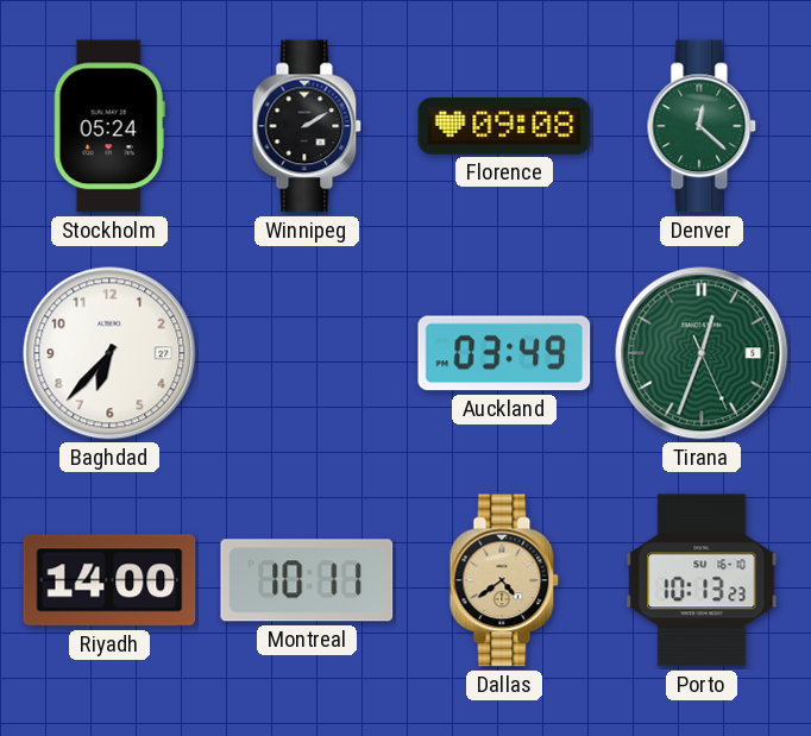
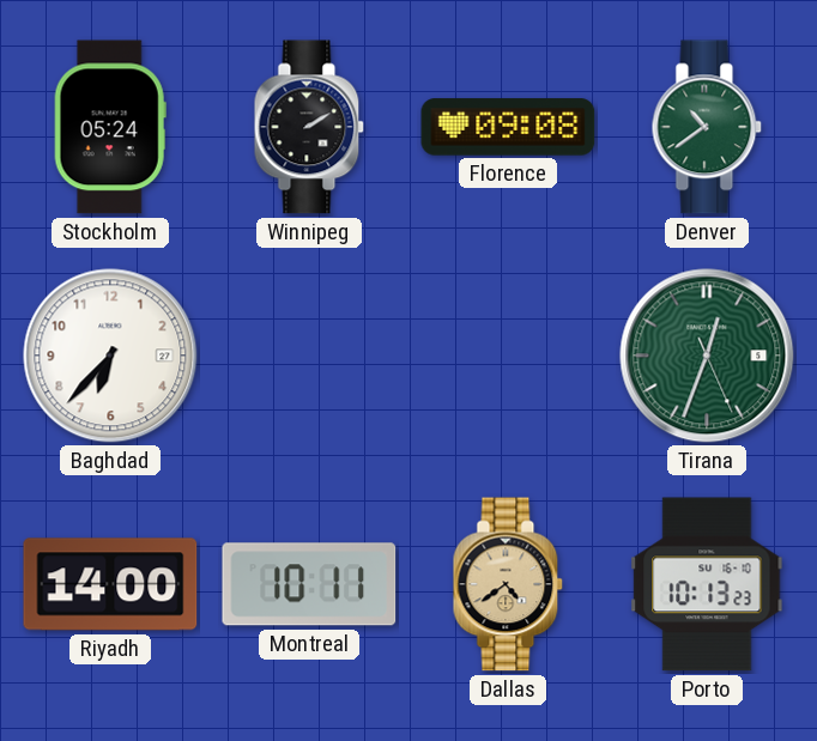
Denver: 12:22 -> 10:39
Auckland: 03:49 -> none
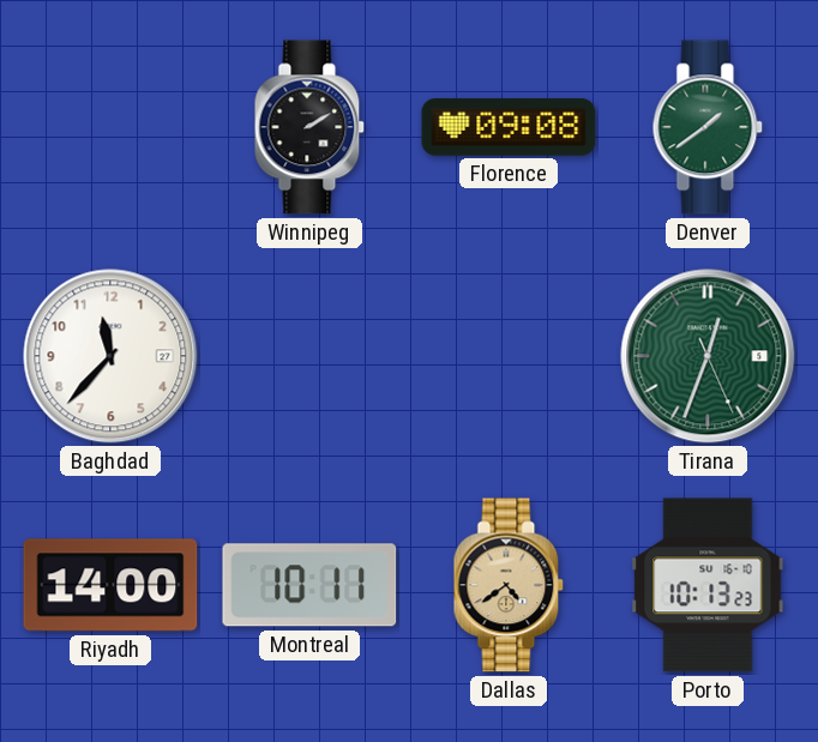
Stockholm: 05:24 -> none
Denver: 10:39 -> 1:39
Baghdad: 6:37 -> 11:37
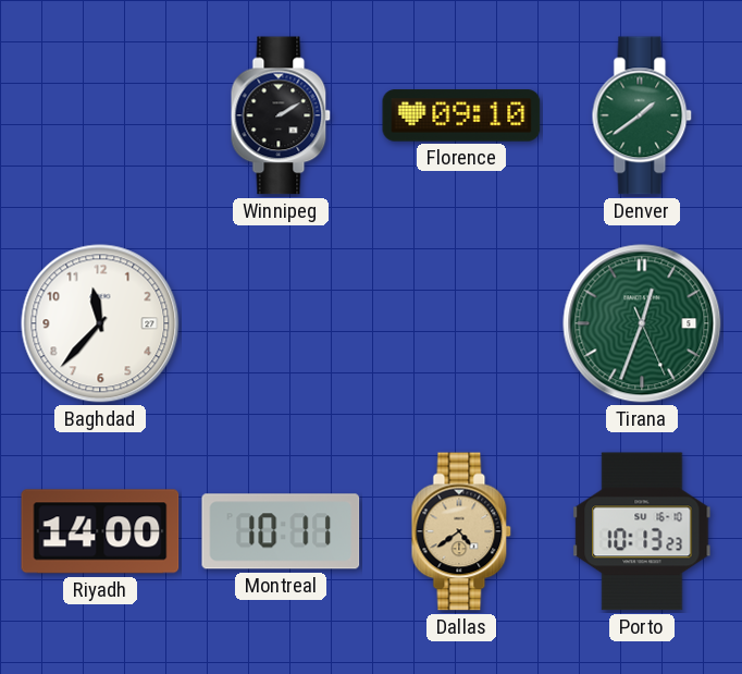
Florence: 09:08 -> 09:10
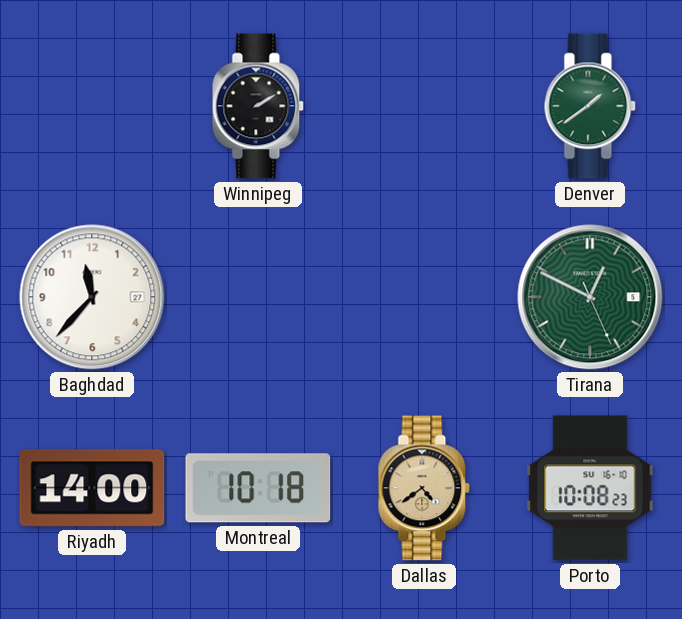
Florence: 09:10 -> none
Tirana: 12:33 -> 12:49
Montreal: 10:11 -> 10:18
Porto: 10:13 -> 10:08
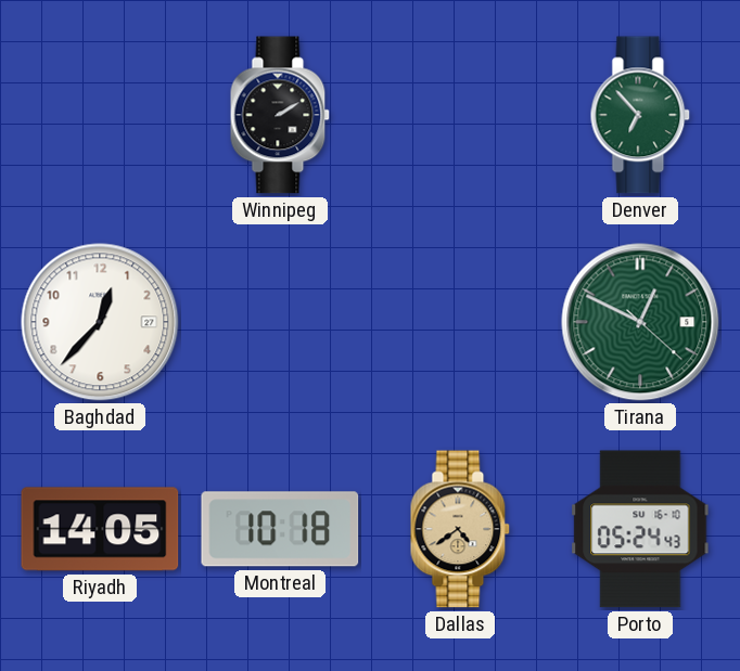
Denver: 1:39 -> 6:53
Baghdad: 11:37 -> 12:37
Tirana: 12:49:26 -> 12:49:22
Riyadh: 14:00 -> 14:05
Porto: 10:08 -> 05:24
